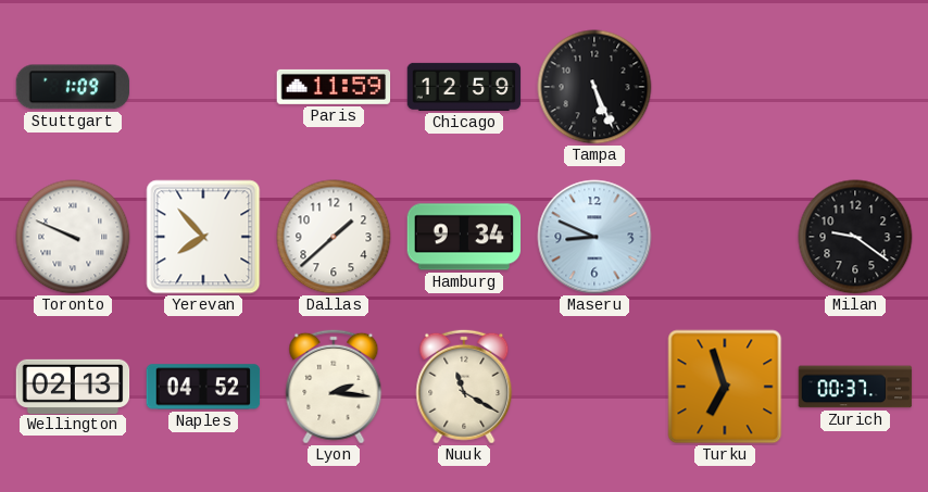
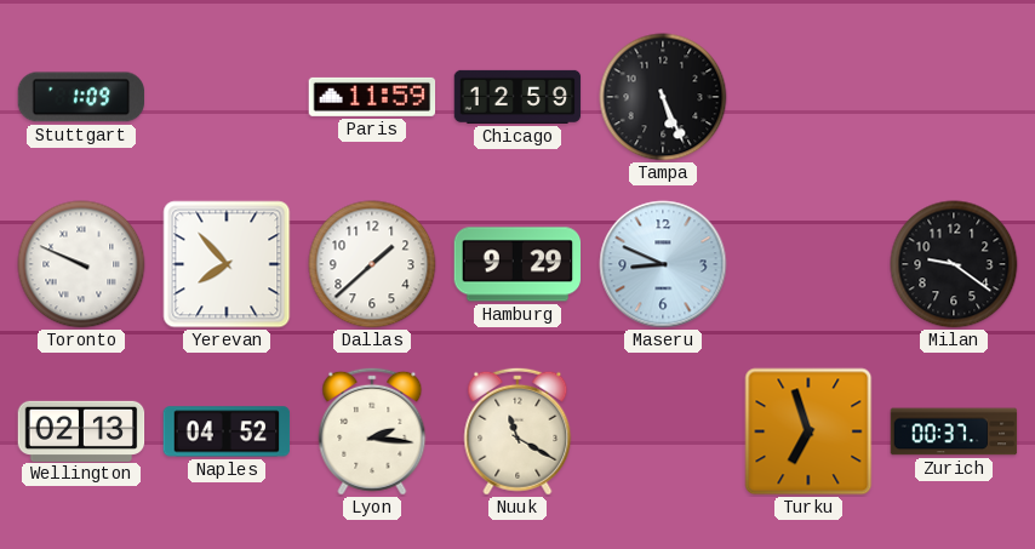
Hamburg: 9:34 -> 9:29
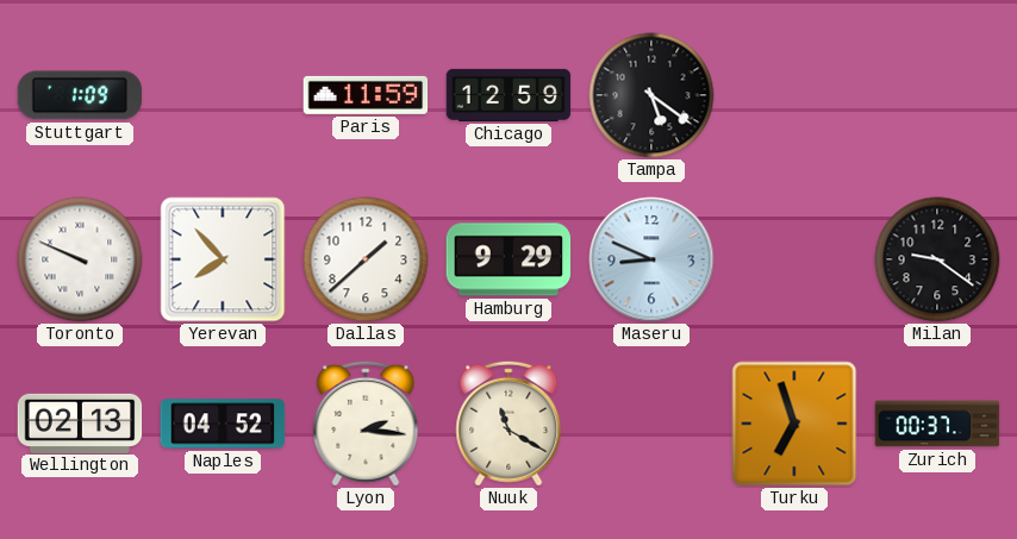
Tampa: 5:26 -> 5:21
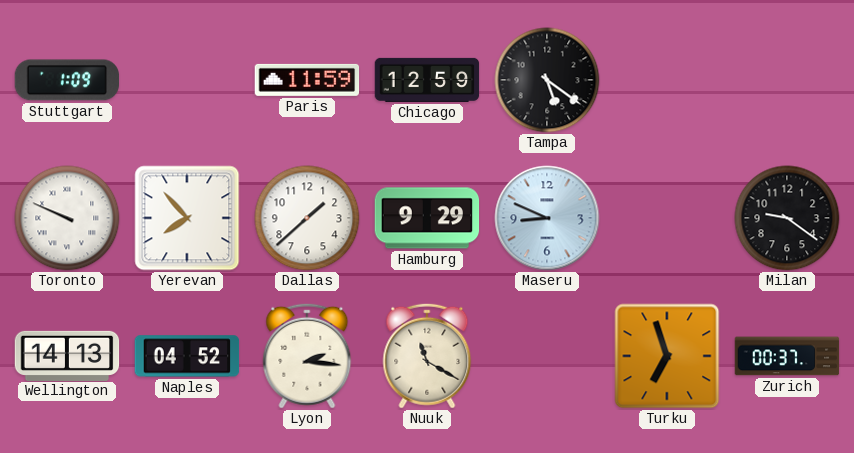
Wellington: 02:13 -> 14:13
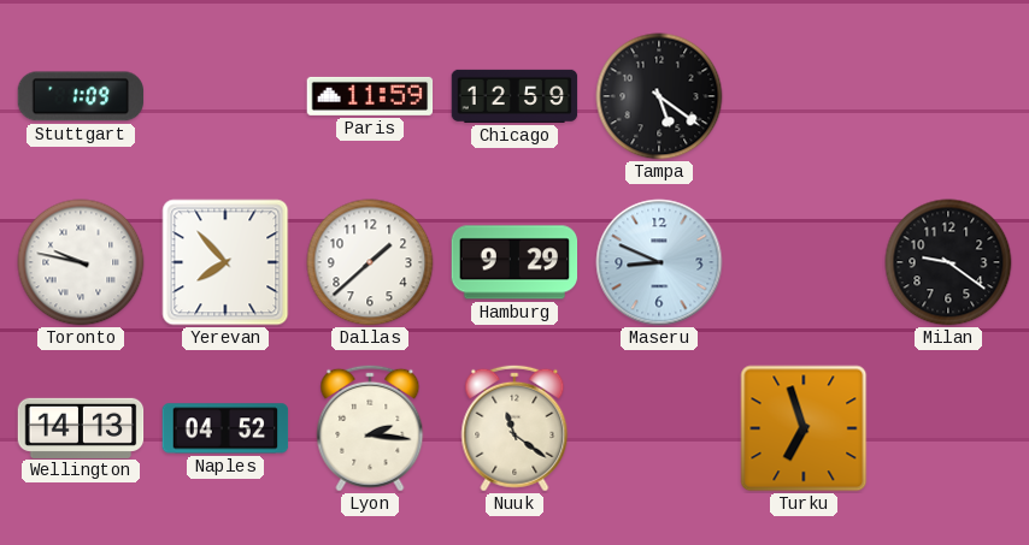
Toronto: 9:49 -> 9:47
Nuuk: 11:20 -> 11:21
Zurich: 00:37 -> none
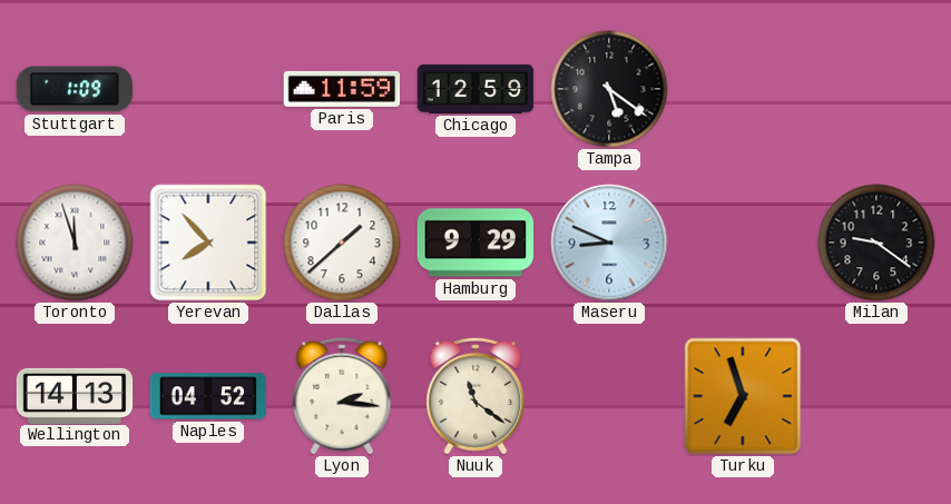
Toronto: 9:47 -> 11:57
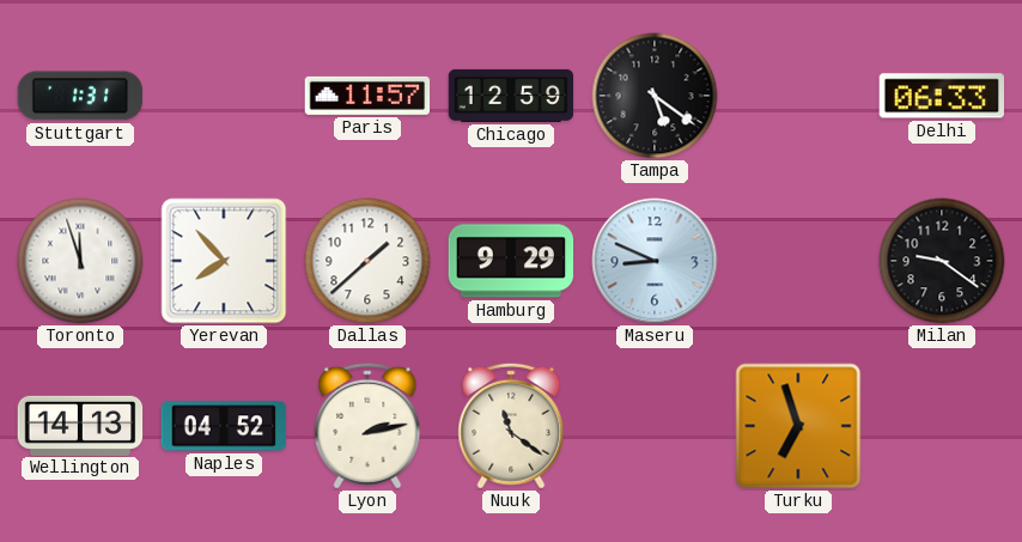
Stuttgart: 1:09 -> 1:31
Paris: 11:59 -> 11:57
Delhi: none -> 06:33
Lyon: 2:16 -> 2:13
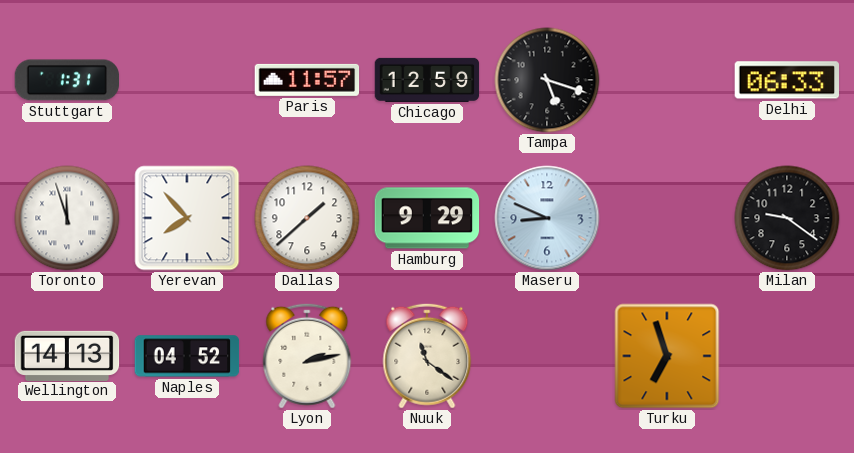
Tampa: 5:21 -> 5:18
